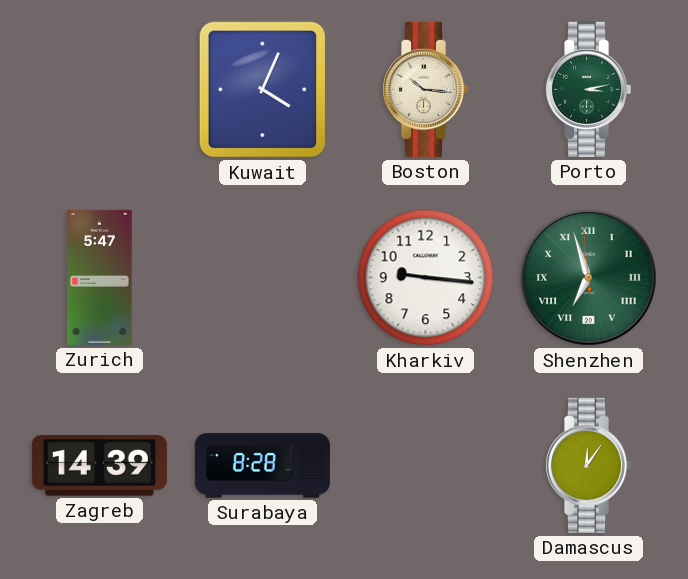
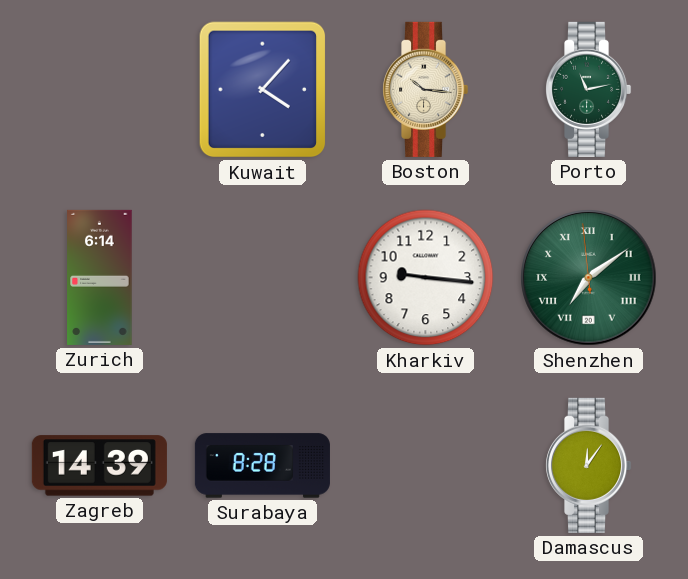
Kuwait: 4:04 -> 4:07
Porto: 3:13 -> 11:13
Zurich: 5:47 -> 6:14
Shenzhen: 6:56 -> 7:08
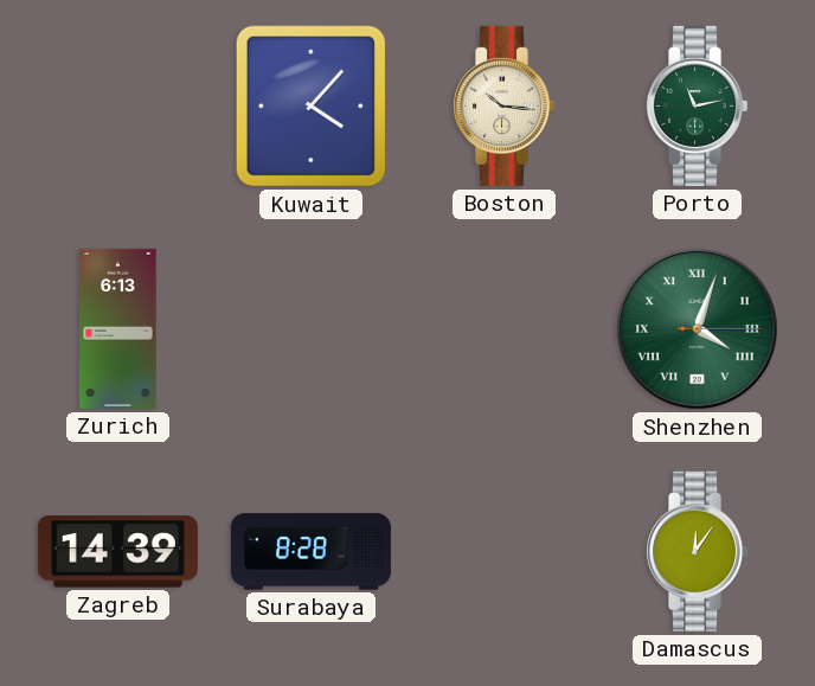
Zurich: 6:14 -> 6:13
Kharkiv: 9:16 -> none
Shenzhen: 7:08 -> 4:03
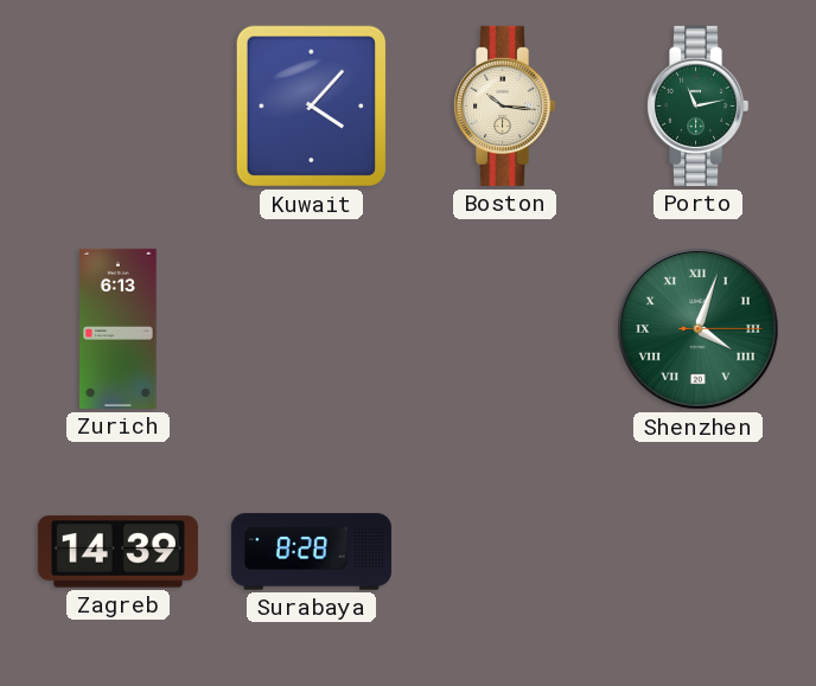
Damascus: 12:06 -> none
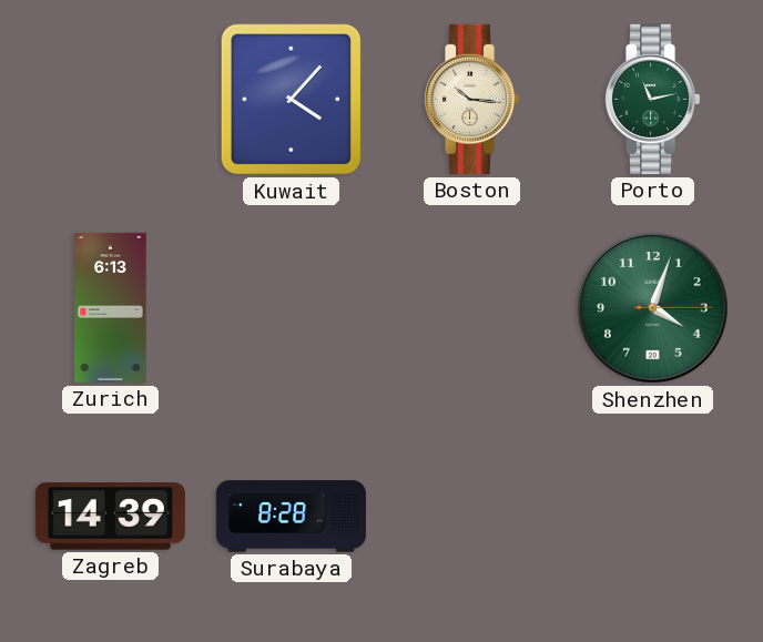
Shenzhen numerals: Roman -> Arabic
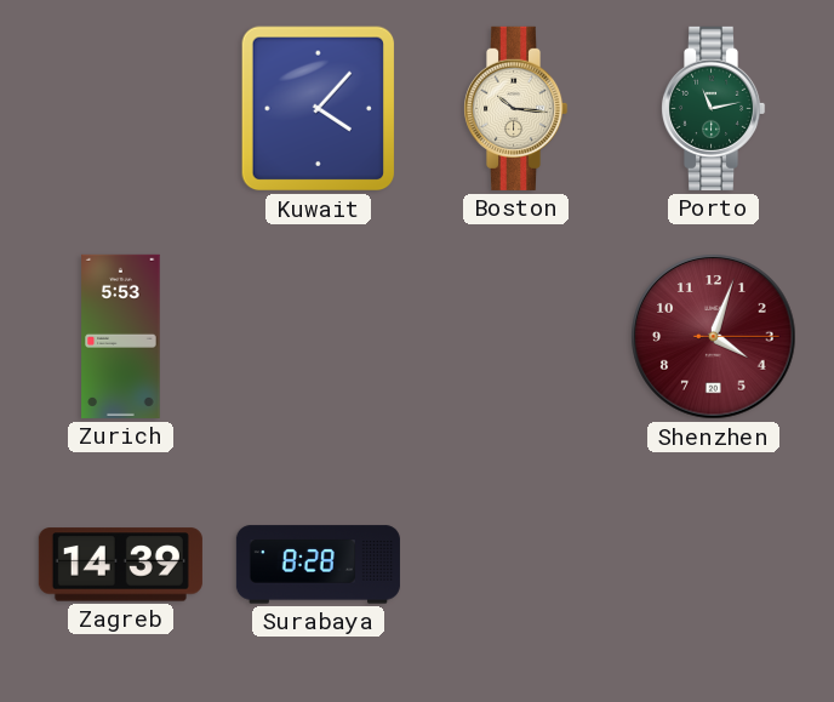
Zurich: 6:13 -> 5:53
Shenzhen dial: green -> burgundy
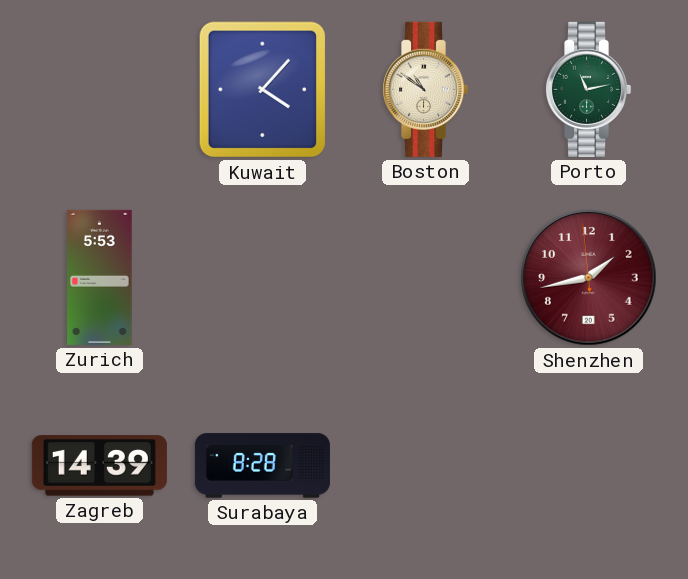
Boston: 10:16 -> 10:51
Shenzhen: 4:03 -> 1:42
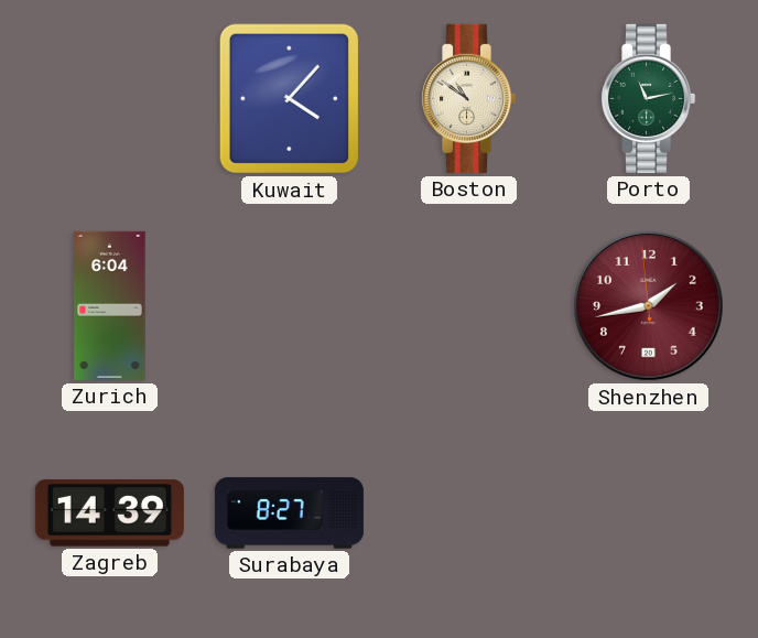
Zurich: 5:53 -> 6:04
Surabaya: 8:28 -> 8:27
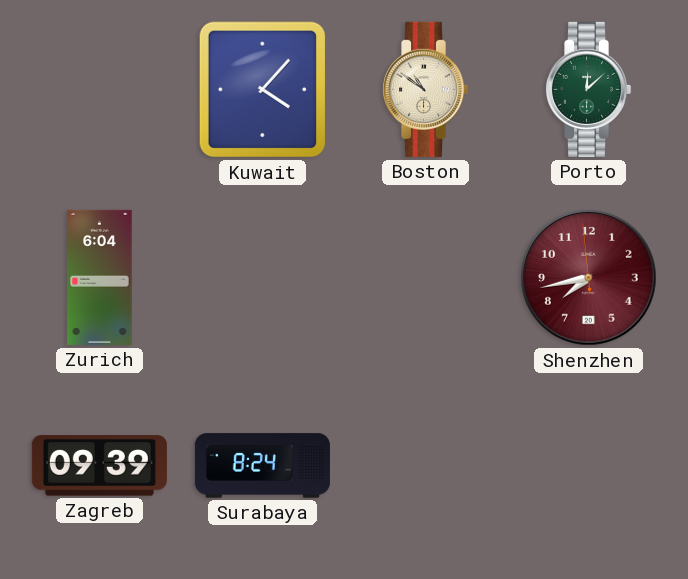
Porto: 11:13 -> 12:08
Shenzhen: 1:42 -> 7:42
Zagreb: 14:39 -> 09:39
Surabaya: 8:27 -> 8:24
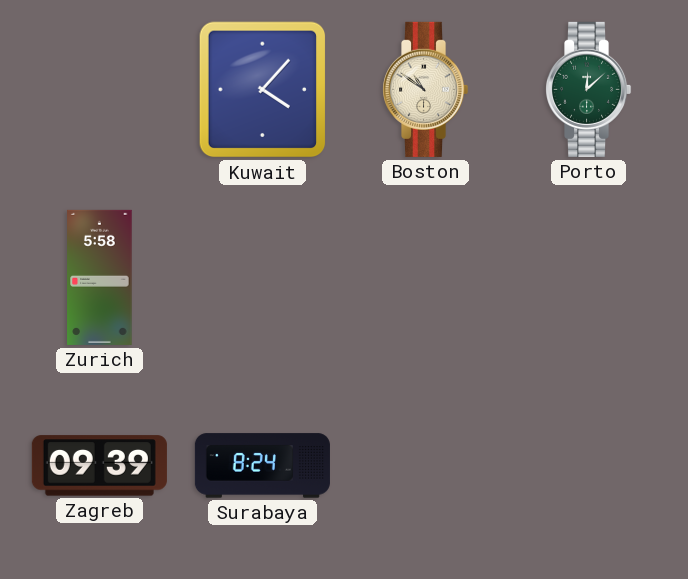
Zurich: 6:04 -> 5:58
Shenzhen: 7:42 -> none
